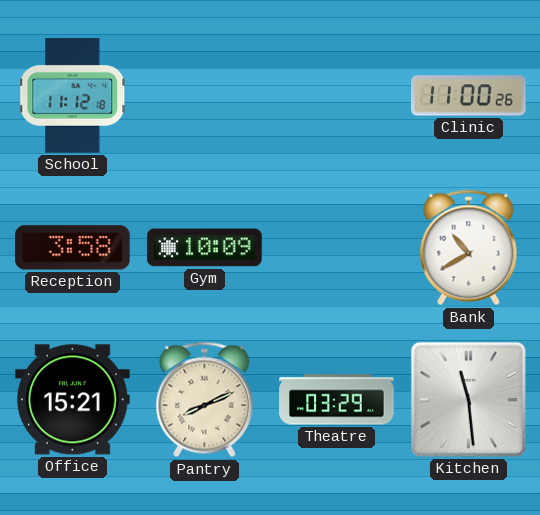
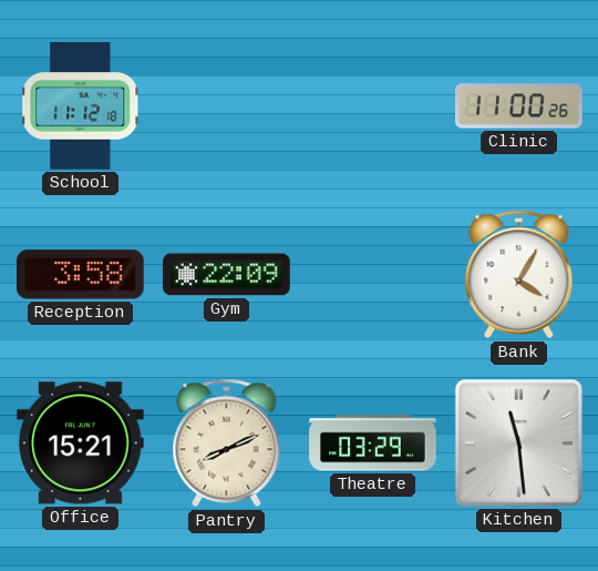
Gym: 10:09 -> 22:09
Bank: 10:40 -> 4:05
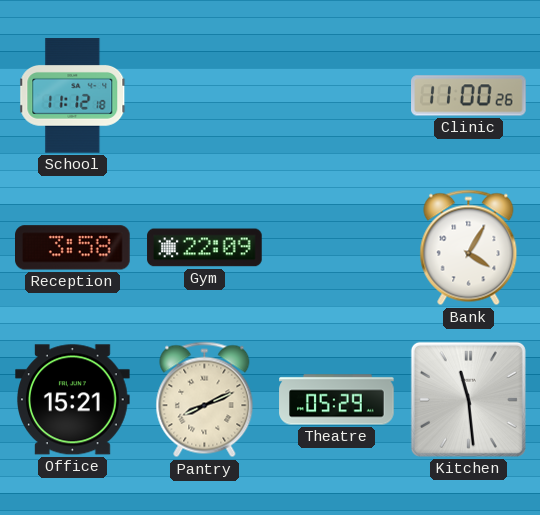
Theatre: 03:29 -> 05:29
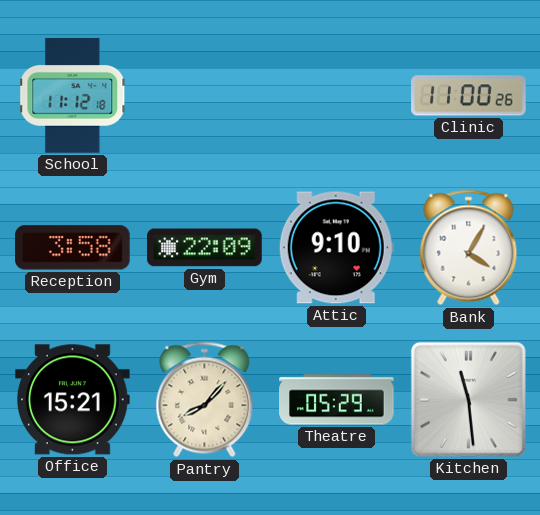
Attic: none -> 9:10
Pantry: 8:11 -> 8:07
